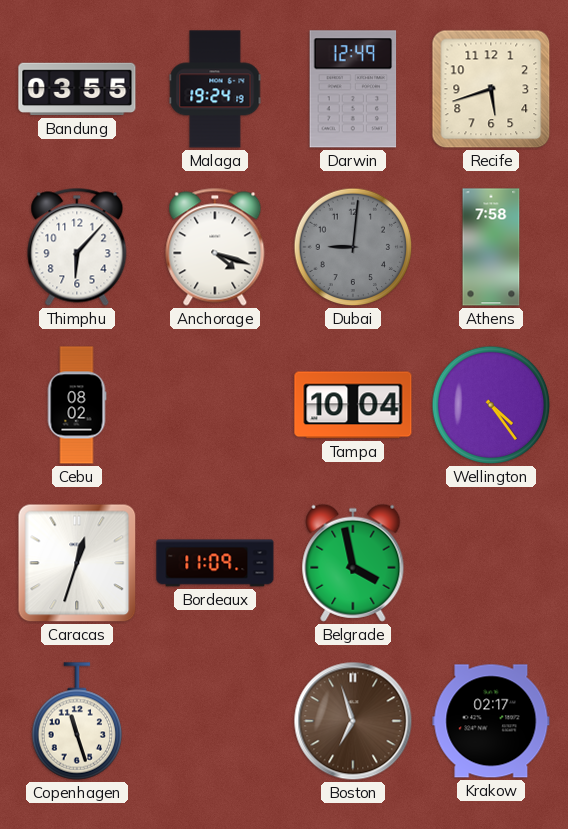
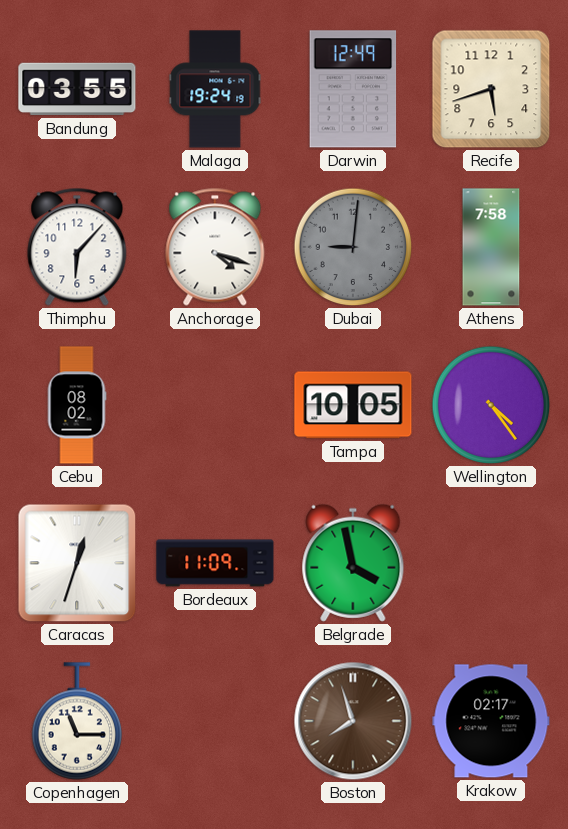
Tampa: 10:04 -> 10:05
Copenhagen: 11:27 -> 11:15
Boston: 6:57 -> 7:57
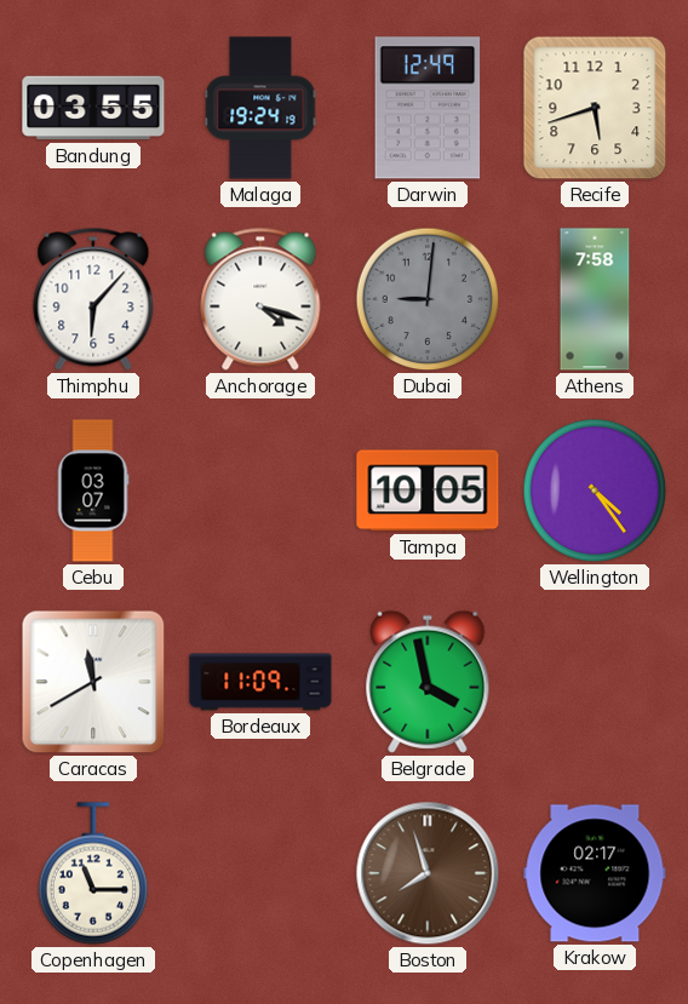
Cebu: 08:02 -> 03:07
Caracas: 12:33 -> 11:40
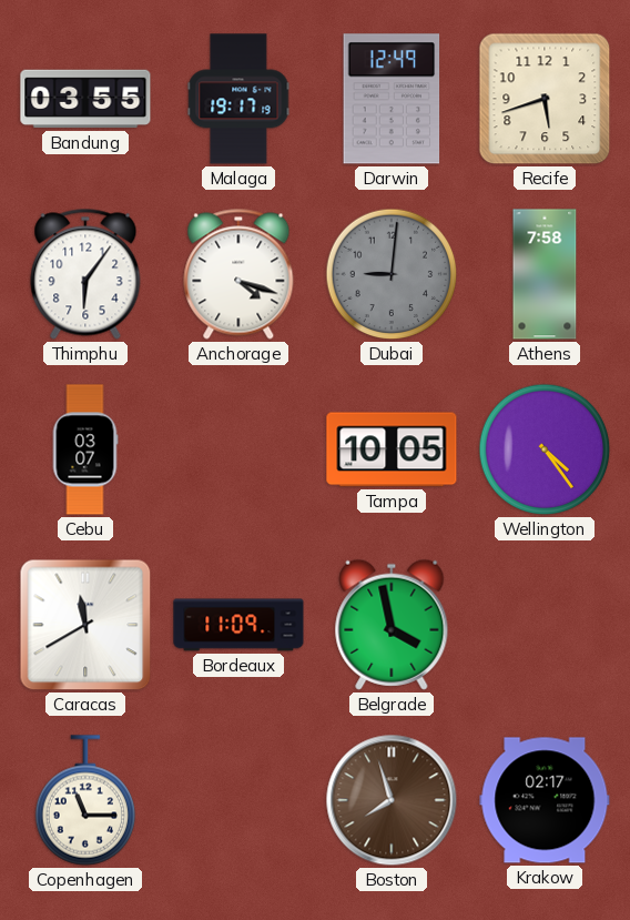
Malaga: 19:24 -> 19:17
Thimphu: 6:07 -> 6:06
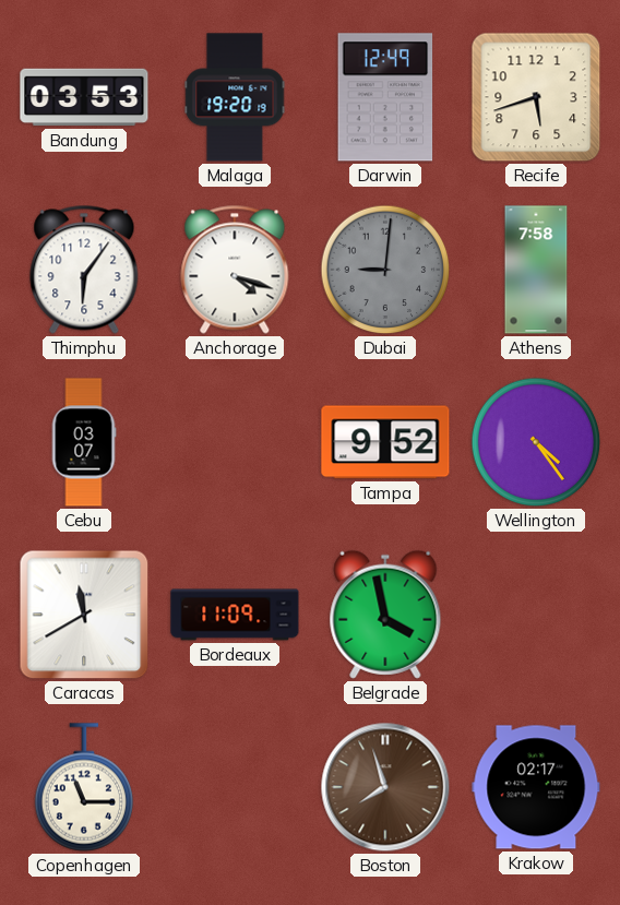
Bandung: 03:55 -> 03:53
Malaga: 19:17 -> 19:20
Tampa: 10:05 -> 9:52
